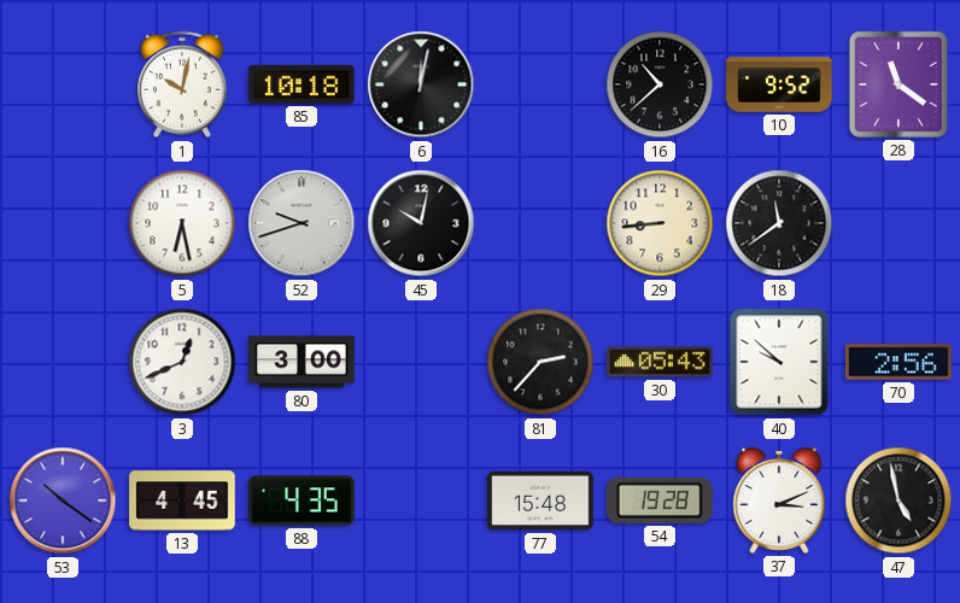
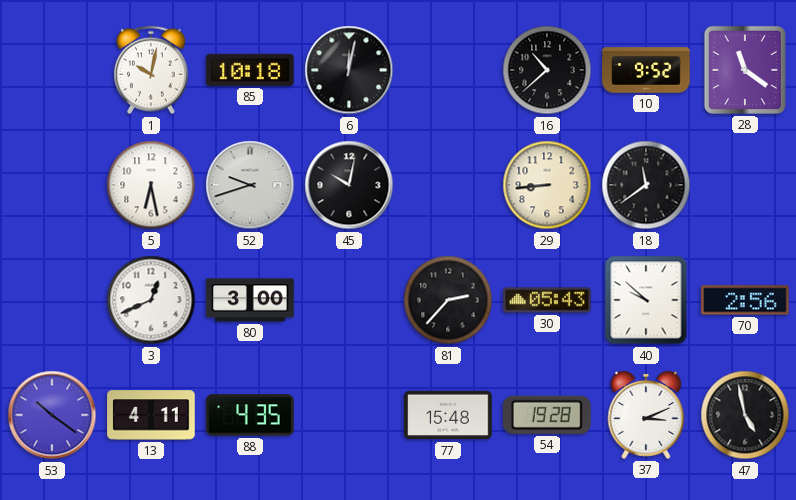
13: 4:45 -> 4:11
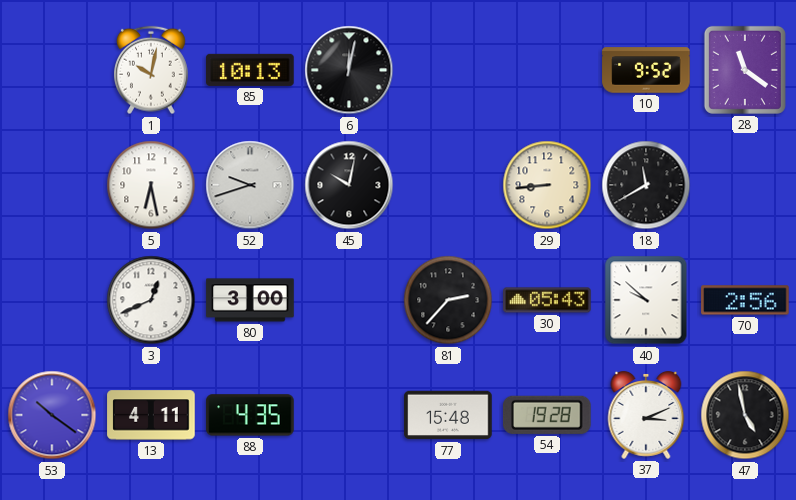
85: 10:18 -> 10:13
16: 10:38 -> none
18: 11:39 -> 11:40
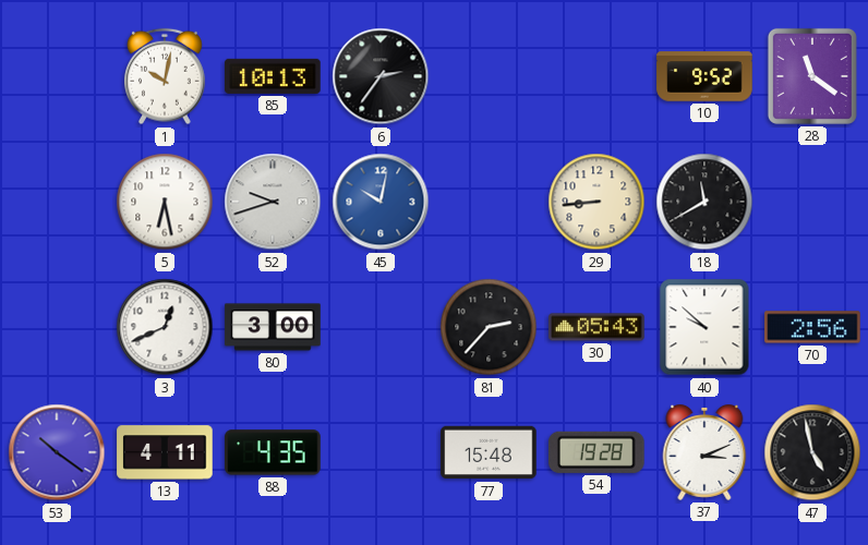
6: 12:02 -> 2:36
45 dial: black -> blue
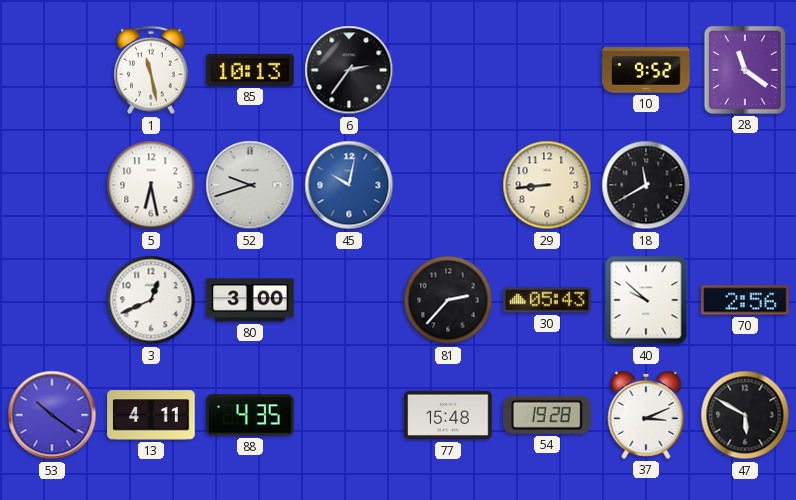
1: 10:02 -> 11:28
47: 4:58 -> 5:50
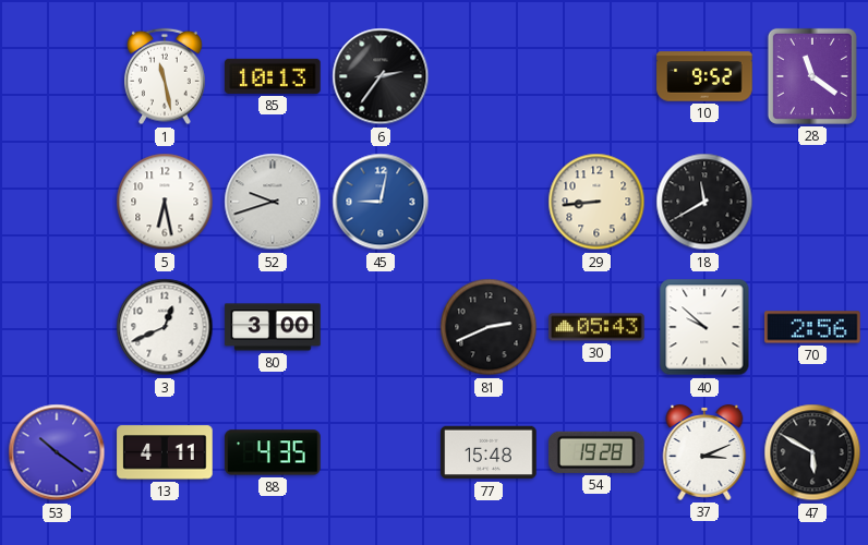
45: 10:02 -> 9:02
81: 2:37 -> 2:41
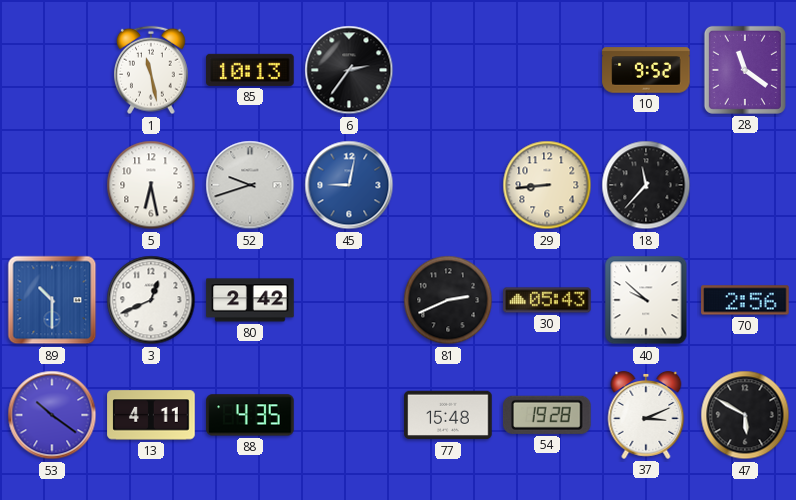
18: 11:40 -> 11:37
89: none -> 10:30
80: 3:00 -> 2:42
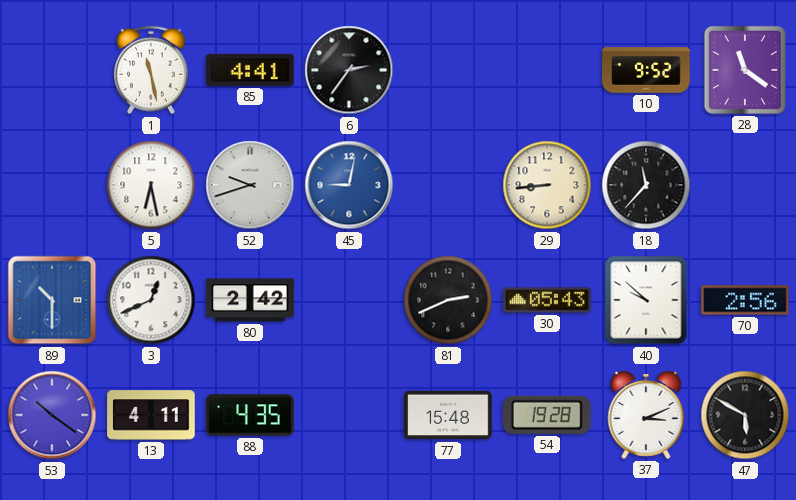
85: 10:13 -> 4:41
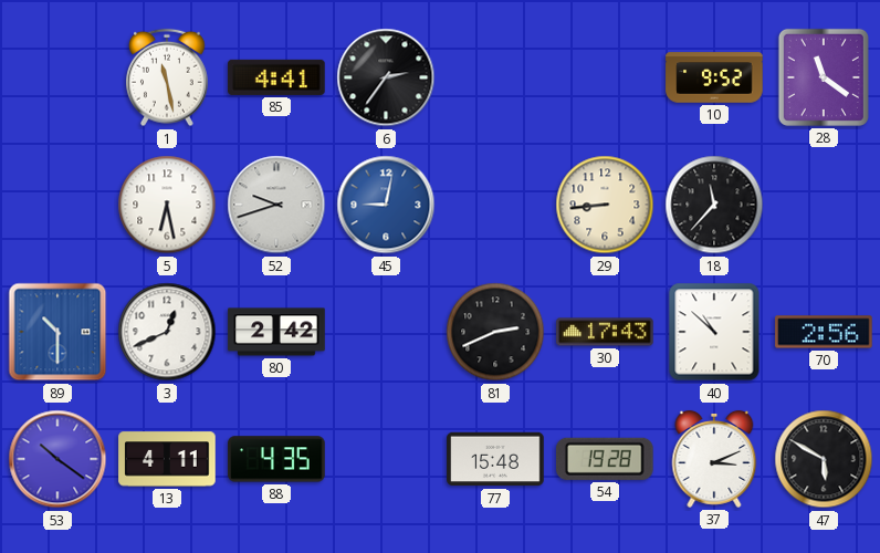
30: 05:43 -> 17:43
40: 9:52 -> 10:52
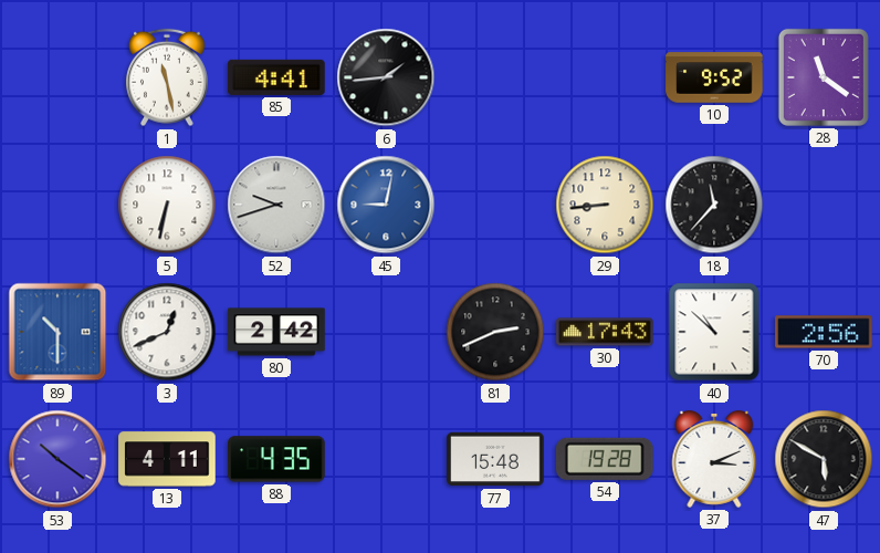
6: 2:36 -> 1:44
5: 6:28 -> 6:32
